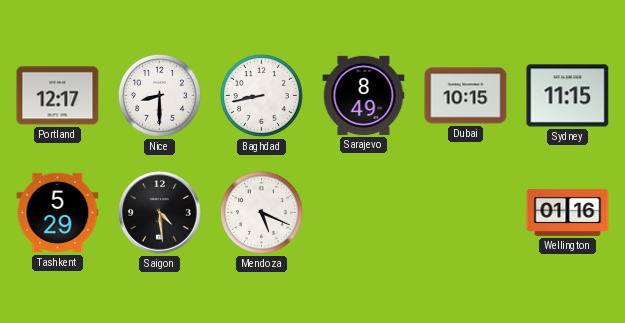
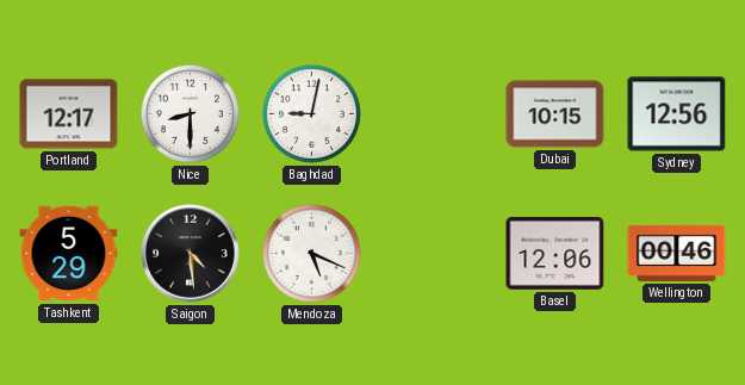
Baghdad: 8:43 -> 9:02
Sarajevo: 8:49 -> none
Sydney: 11:15 -> 12:56
Basel: none -> 12:06
Wellington: 01:16 -> 00:46
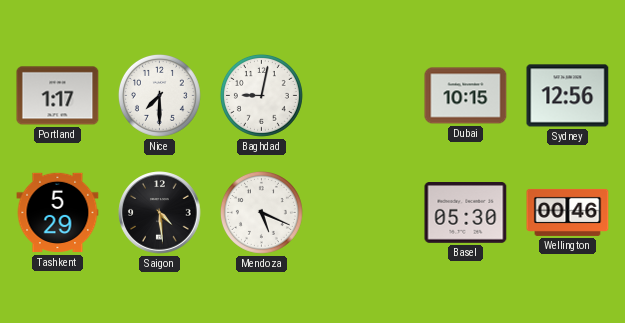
Portland: 12:17 -> 1:17
Nice: 8:30 -> 7:30
Basel: 12:06 -> 05:30
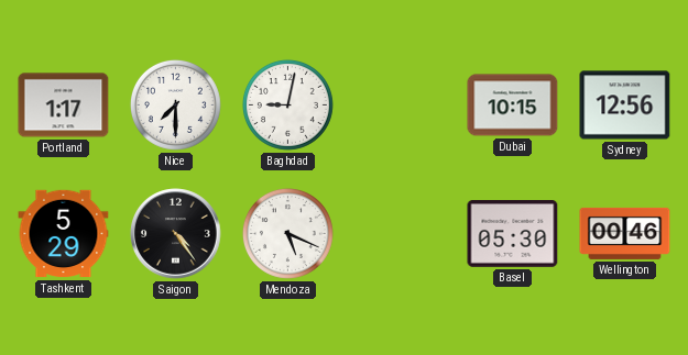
Saigon: 4:29 -> 4:24
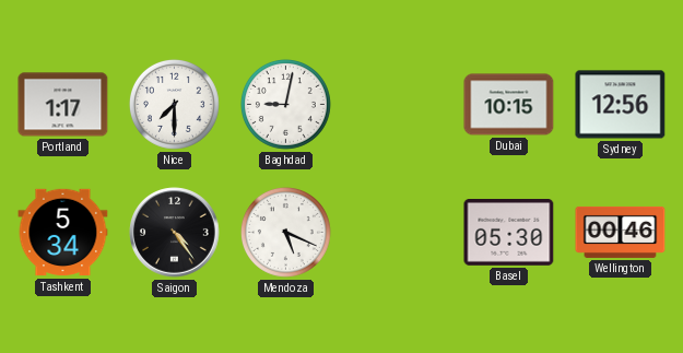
Tashkent: 5:29 -> 5:34
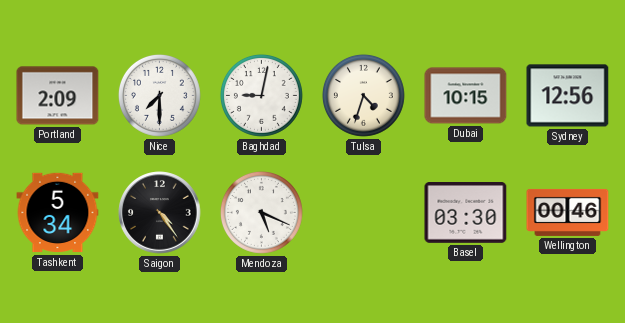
Portland: 1:17 -> 2:09
Tulsa: none -> 4:33
Basel: 05:30 -> 03:30
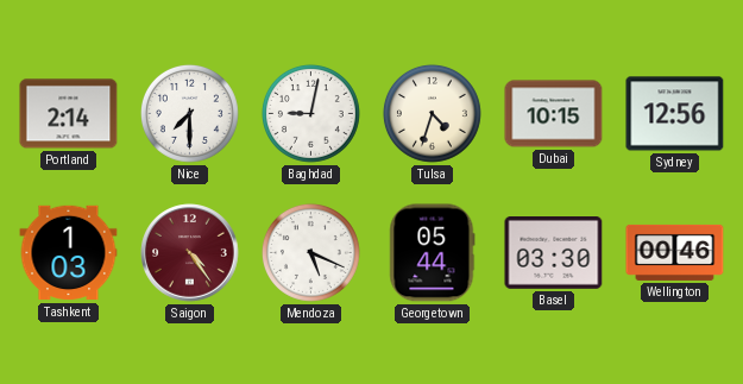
Portland: 2:09 -> 2:14
Tashkent: 5:34 -> 1:03
Saigon dial: black -> burgundy
Georgetown: none -> 05:44
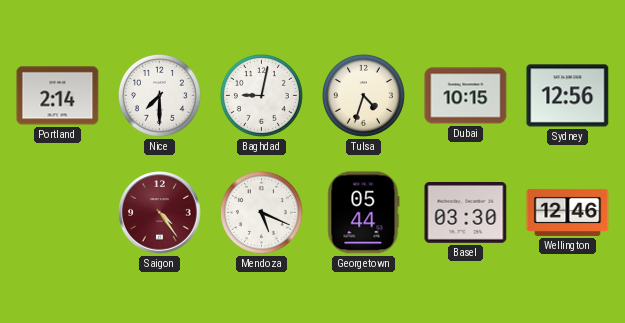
Tashkent: 1:03 -> none
Wellington: 00:46 -> 12:46
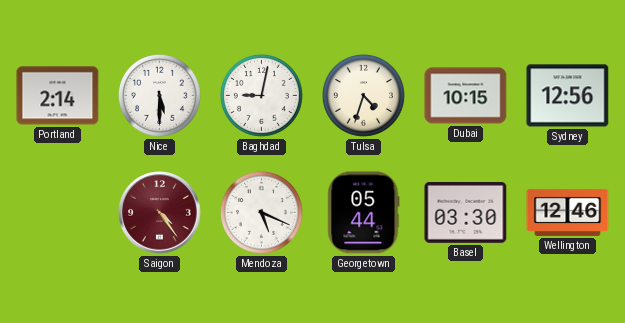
Nice: 7:30 -> 5:30
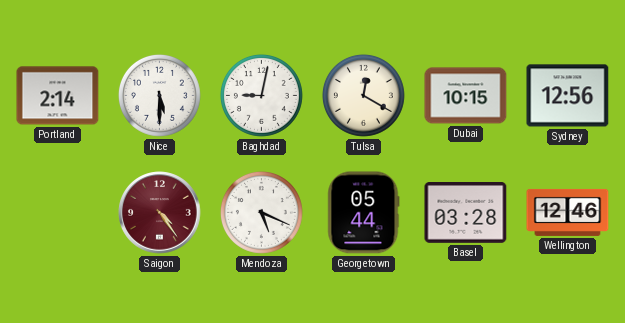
Tulsa: 4:33 -> 12:20
Basel: 03:30 -> 03:28
